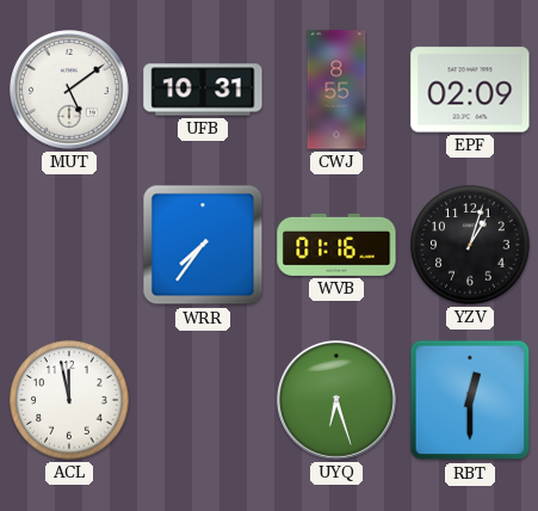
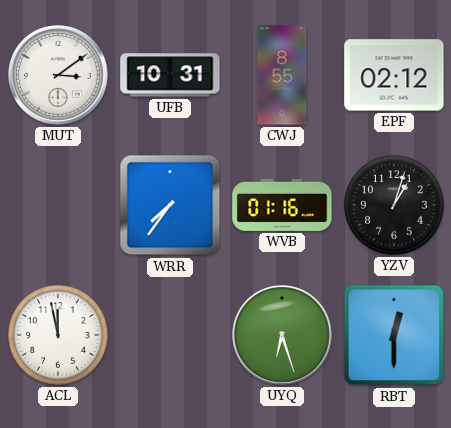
MUT: 5:09 -> 3:09
EPF: 02:09 -> 02:12
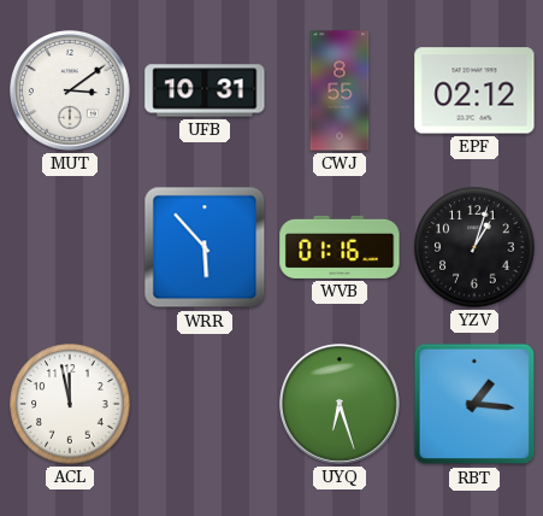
WRR: 7:36 -> 5:53
RBT: 12:30 -> 1:16
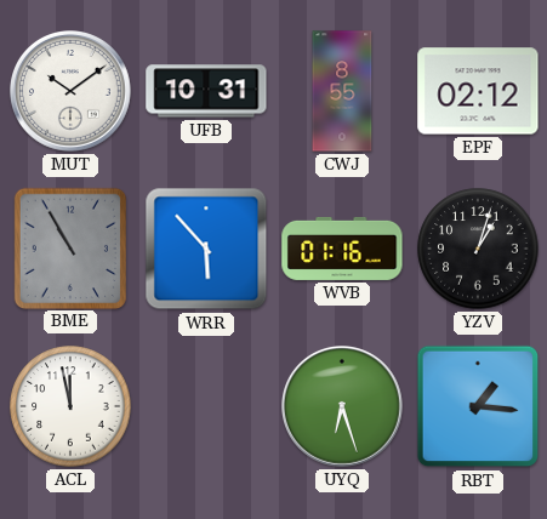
MUT: 3:09 -> 10:09
BME: none -> 10:55
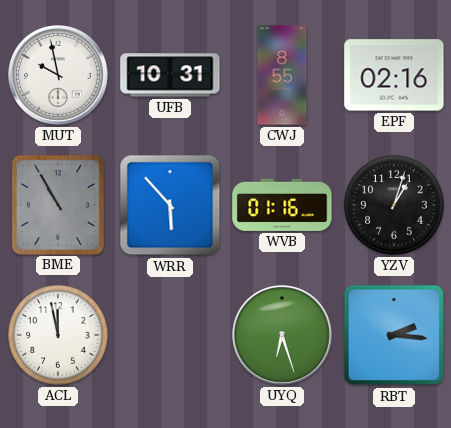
MUT: 10:09 -> 9:58
EPF: 02:12 -> 02:16
RBT: 1:16 -> 2:16
